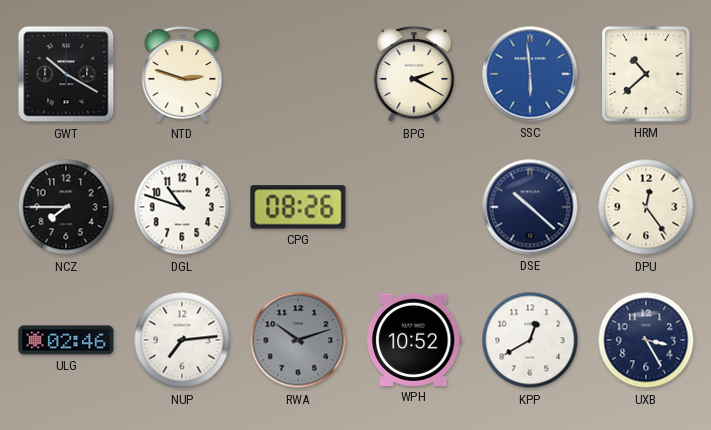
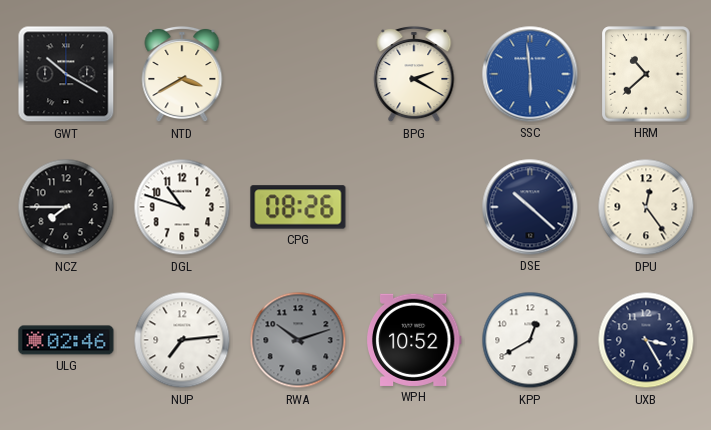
NTD: 2:48 -> 3:40
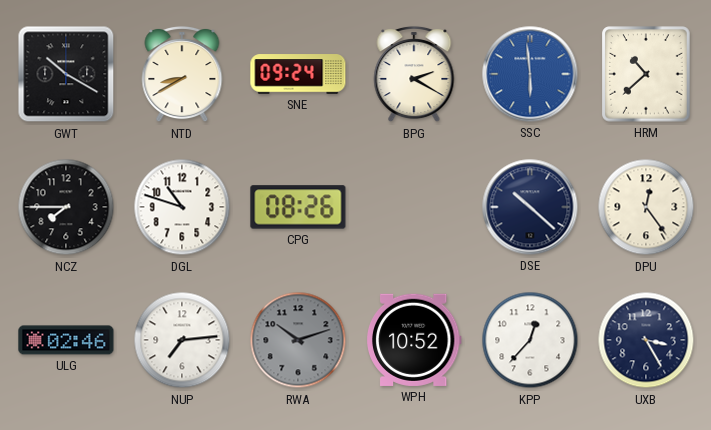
NTD: 3:40 -> 8:40
SNE: none -> 09:24
KPP: 12:40 -> 12:37
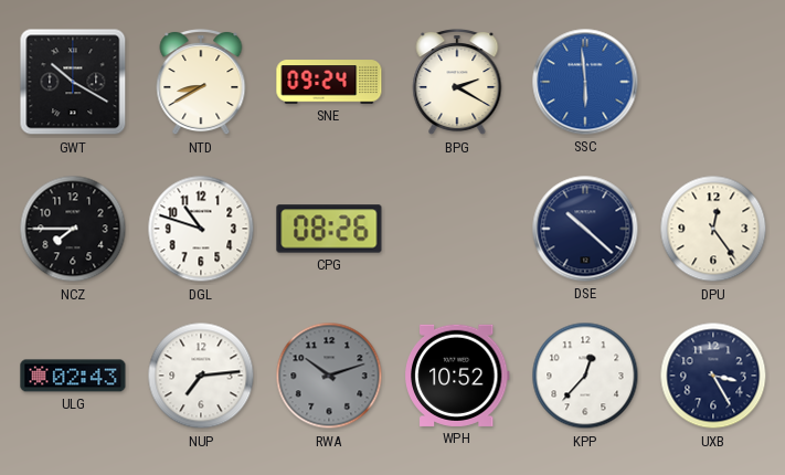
HRM: 10:38 -> none
ULG: 02:46 -> 02:43
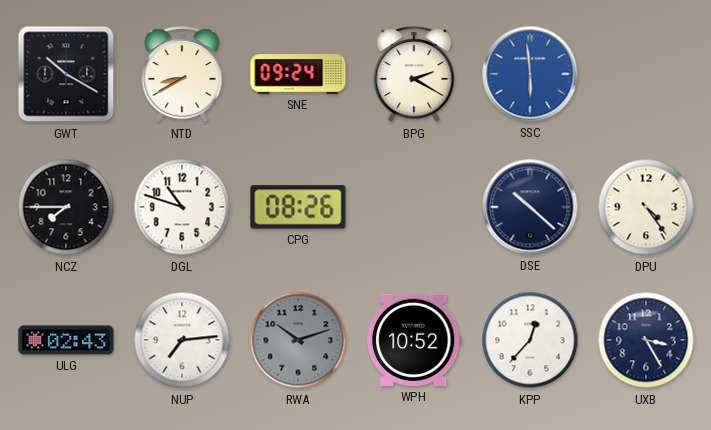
DPU: 12:24 -> 4:24
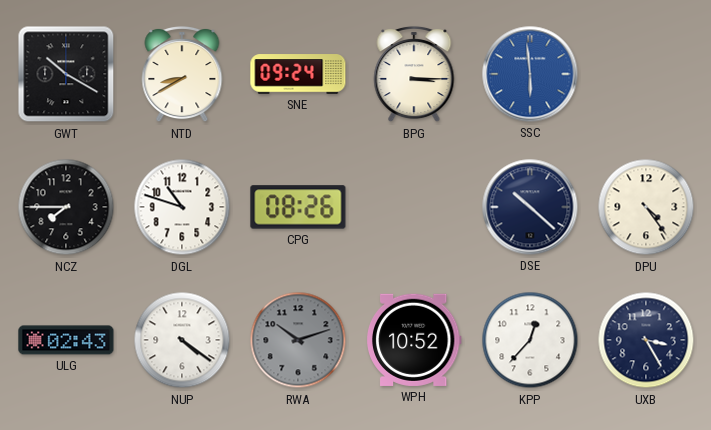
BPG: 2:20 -> 3:15
NUP: 7:14 -> 4:21
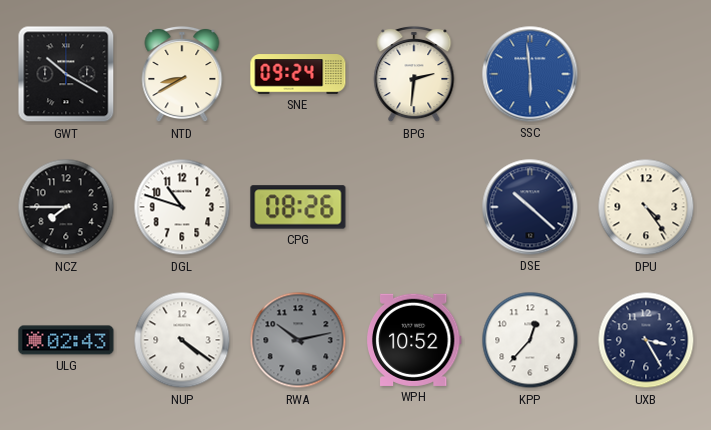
BPG: 3:15 -> 2:31
RWA: 10:12 -> 10:13
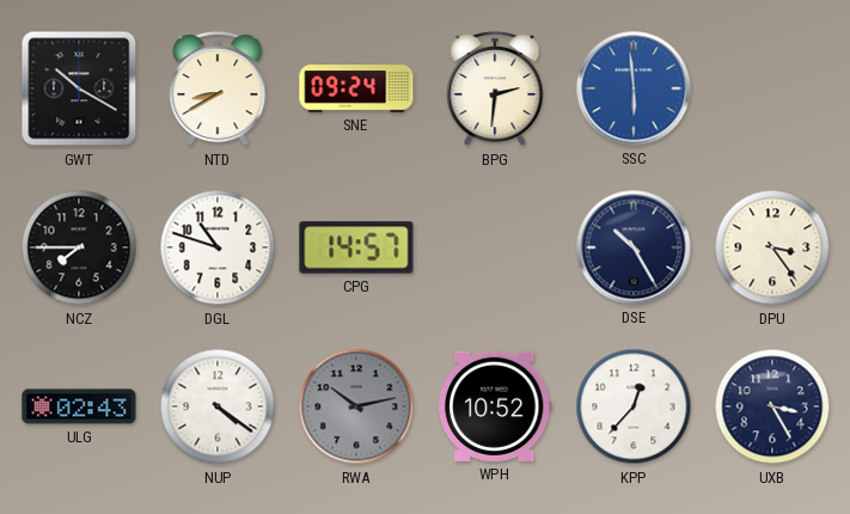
CPG: 08:26 -> 14:57
DSE: 10:22 -> 10:25
DPU: 4:24 -> 3:24
